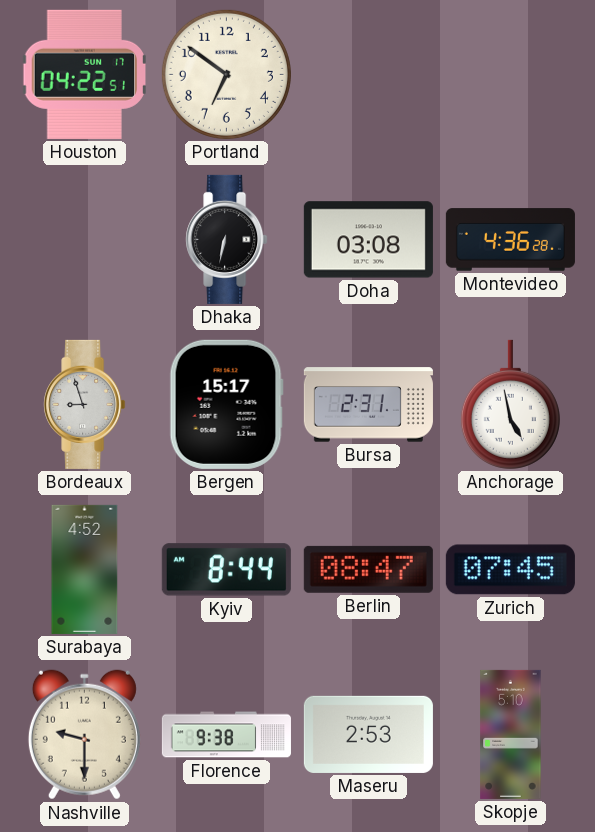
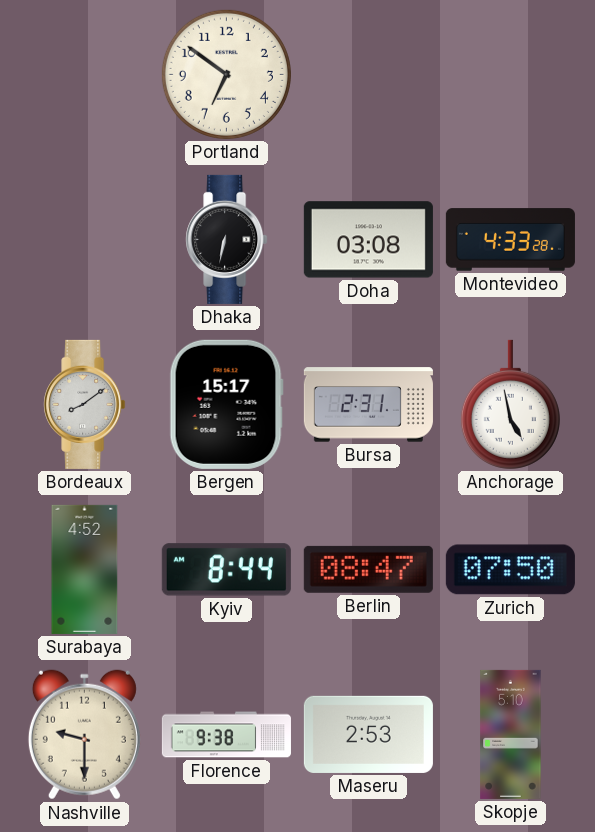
Houston: 04:22 -> none
Montevideo: 4:36 -> 4:33
Bordeaux: 8:57 -> 8:09
Zurich: 07:45 -> 07:50
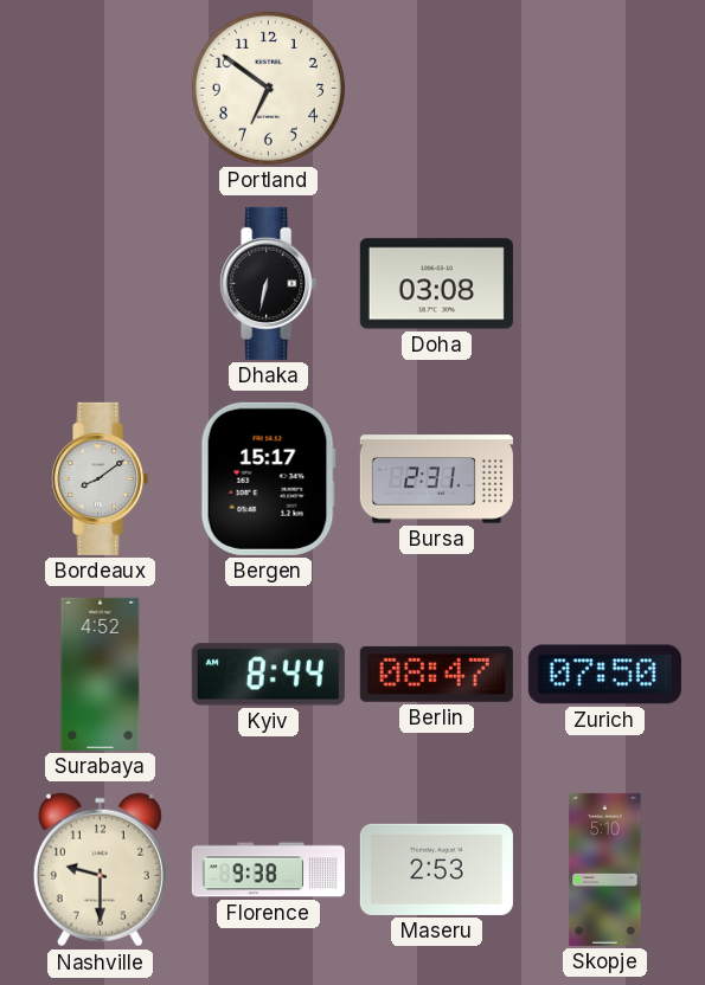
Montevideo: 4:33 -> none
Anchorage: 4:58 -> none
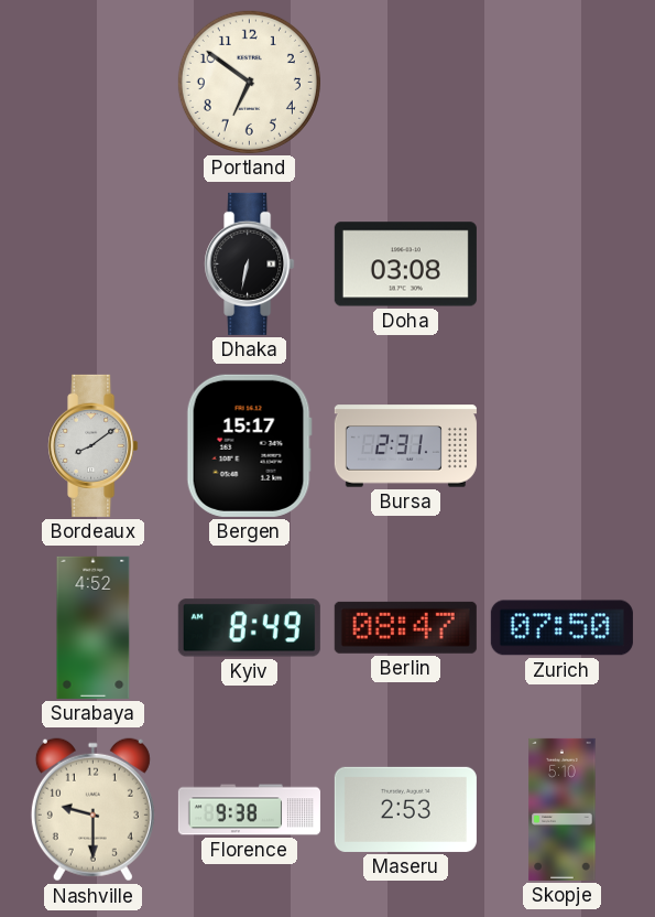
Kyiv: 8:44 -> 8:49
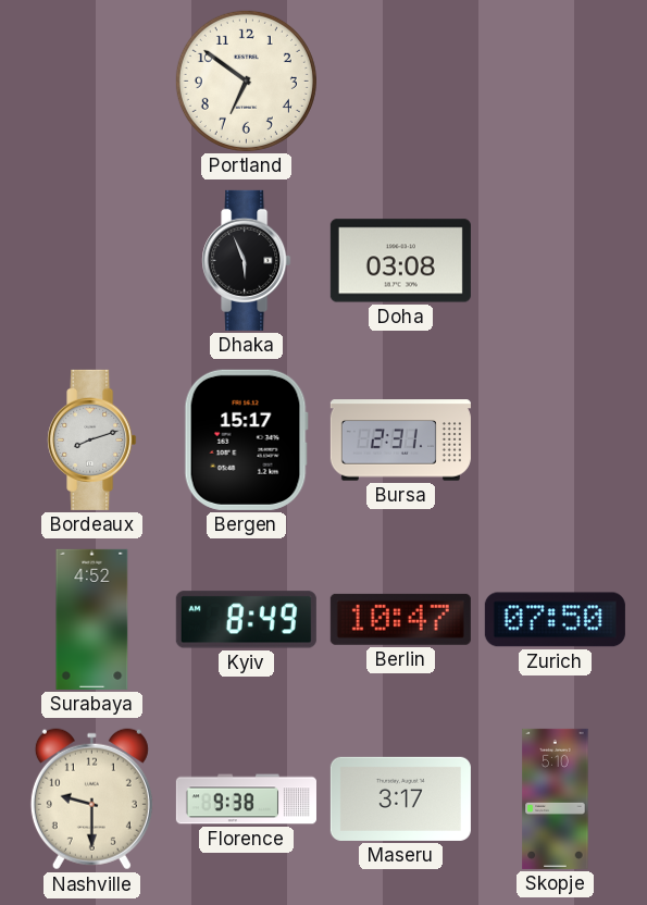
Dhaka: 6:32 -> 5:56
Bordeaux: 8:09 -> 8:12
Berlin: 08:47 -> 10:47
Maseru: 2:53 -> 3:17
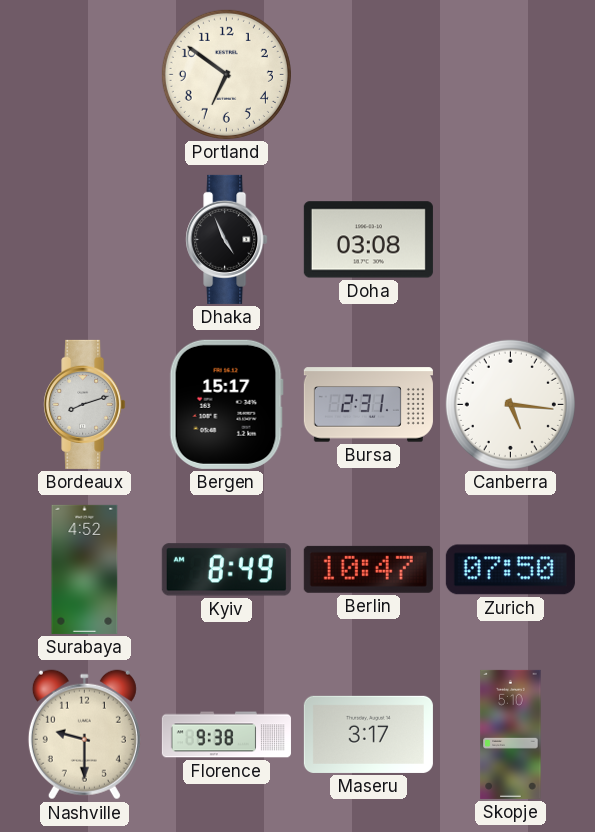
Dhaka: 5:56 -> 4:56
Canberra: none -> 5:16
